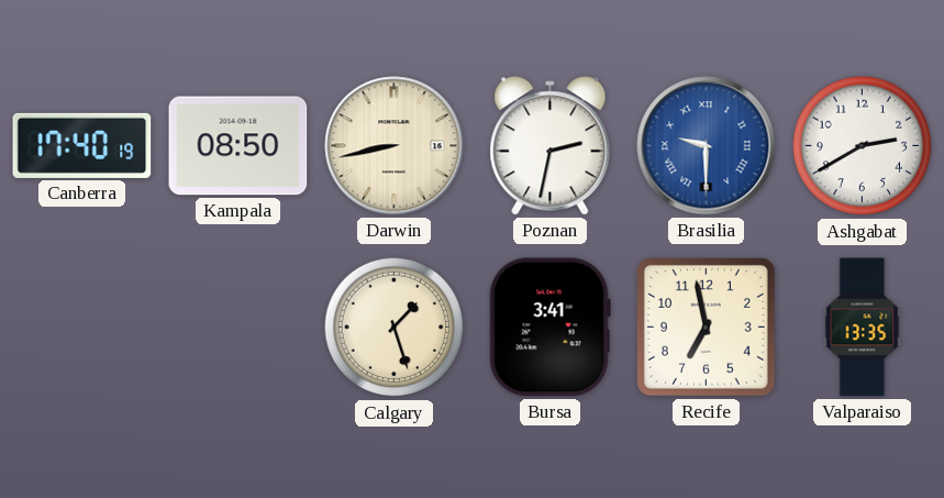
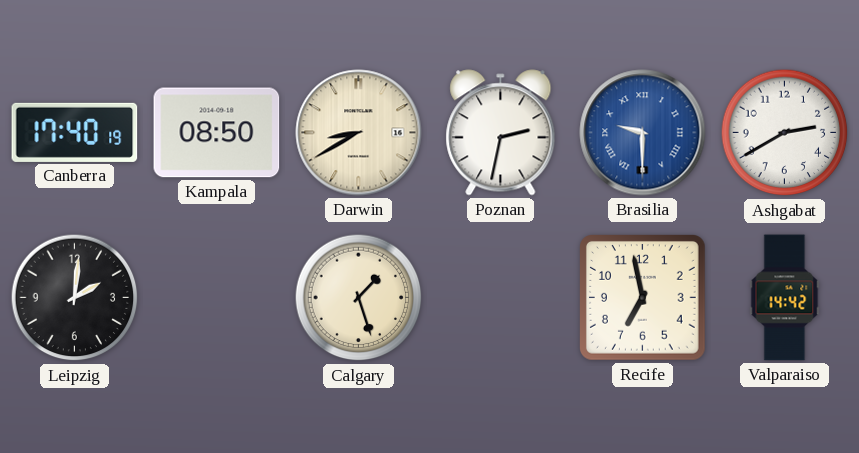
Darwin: 8:43 -> 8:40
Leipzig: none -> 2:01
Bursa: 3:41 -> none
Valparaiso: 13:35 -> 14:42
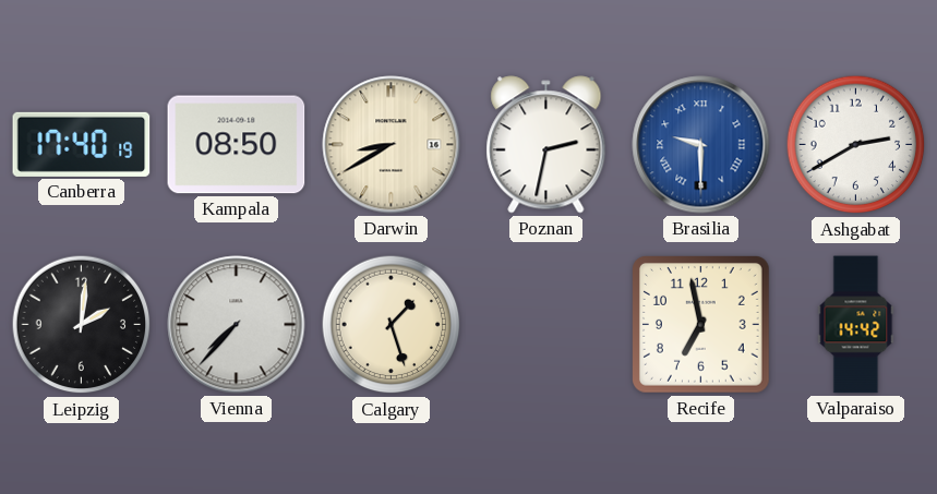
Vienna: none -> 7:37
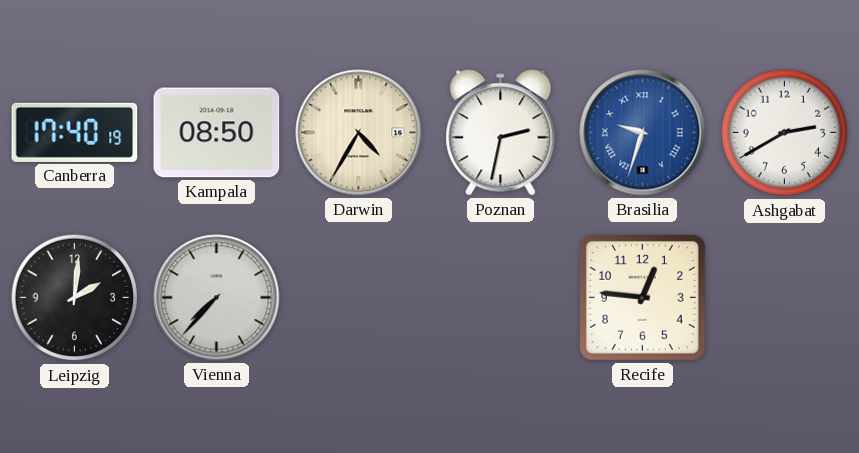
Darwin: 8:40 -> 4:35
Brasilia: 9:30 -> 9:33
Calgary: 1:27 -> none
Recife: 6:58 -> 12:46
Valparaiso: 14:42 -> none
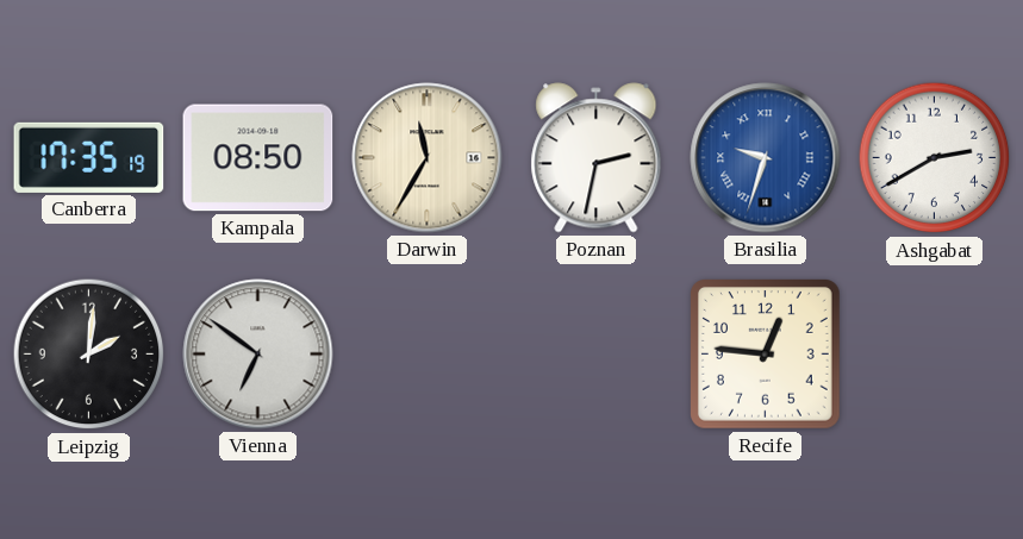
Canberra: 17:40 -> 17:35
Darwin: 4:35 -> 11:35
Vienna: 7:37 -> 6:51
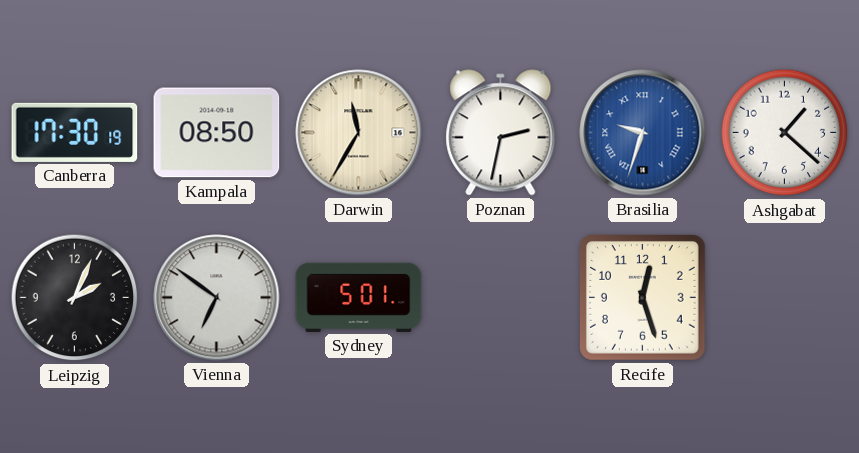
Canberra: 17:35 -> 17:30
Ashgabat: 2:40 -> 1:22
Leipzig: 2:01 -> 2:04
Sydney: none -> 5:01
Recife: 12:46 -> 12:27
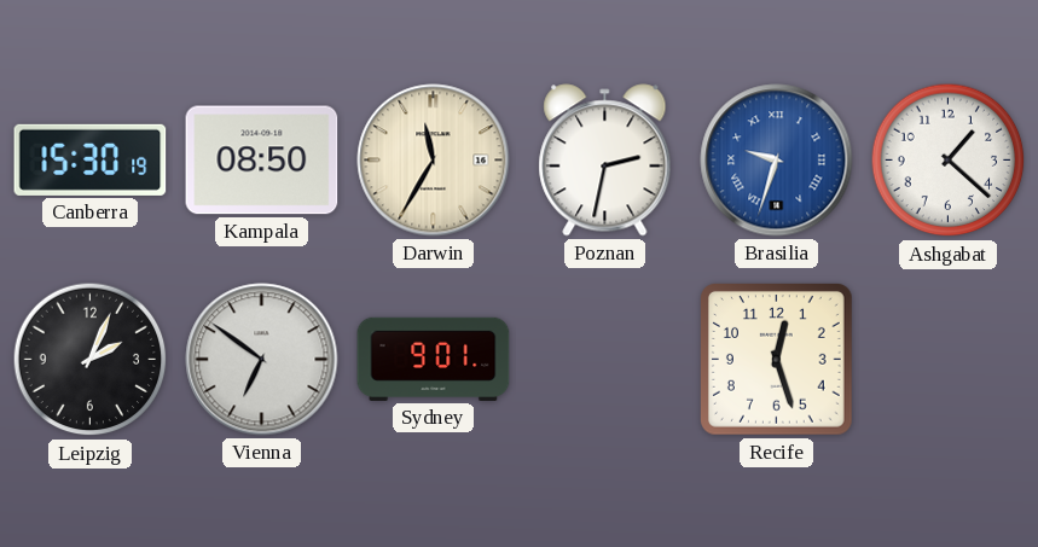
Canberra: 17:30 -> 15:30
Sydney: 5:01 -> 9:01
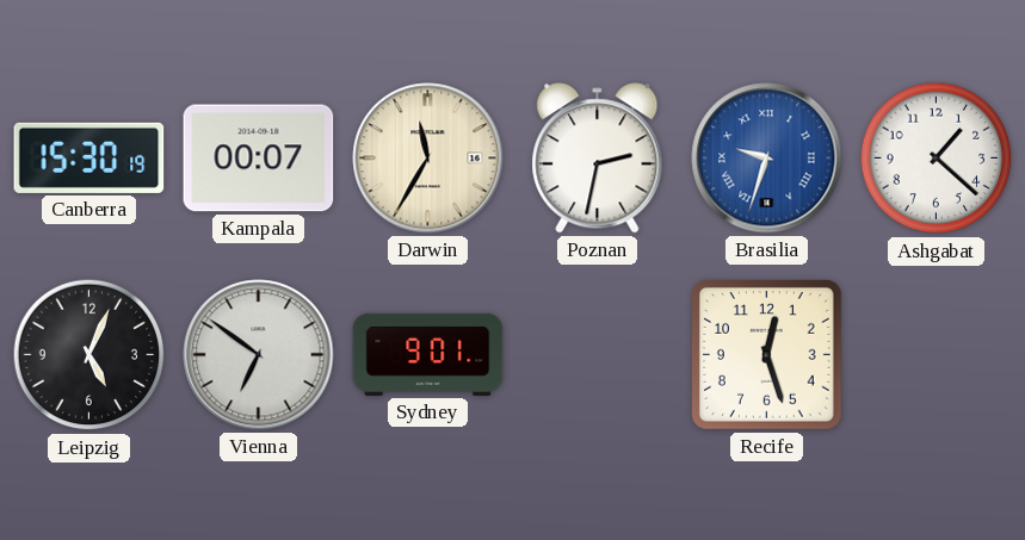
Kampala: 08:50 -> 00:07
Leipzig: 2:04 -> 5:04
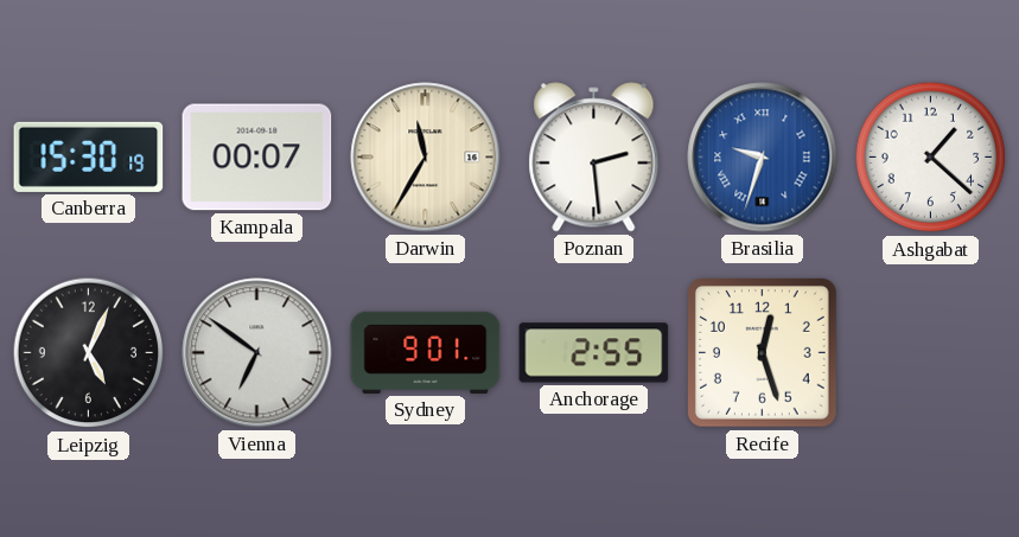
Poznan: 2:32 -> 2:29
Anchorage: none -> 2:55
